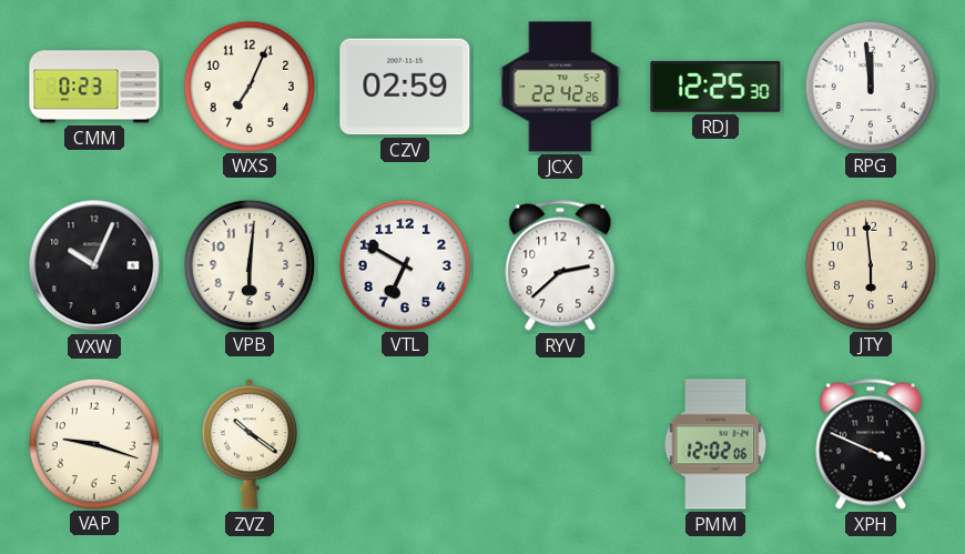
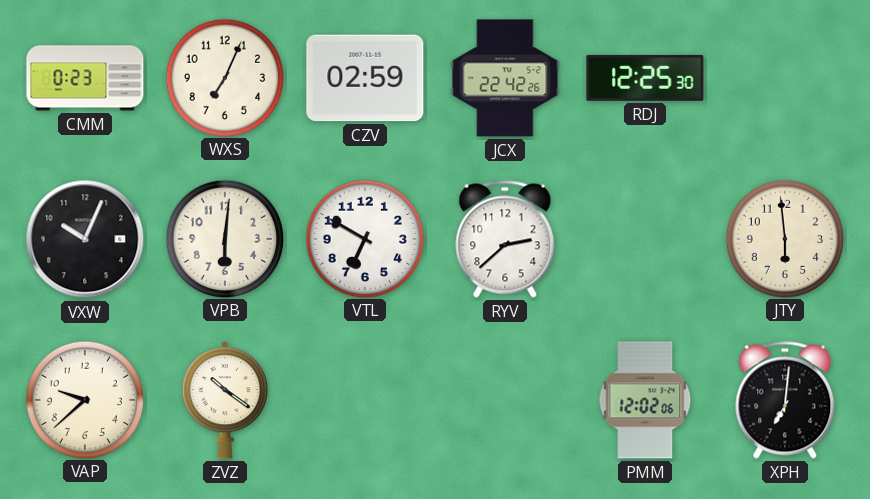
RPG: 11:59 -> none
VAP: 9:18 -> 9:38
XPH: 3:49 -> 7:01
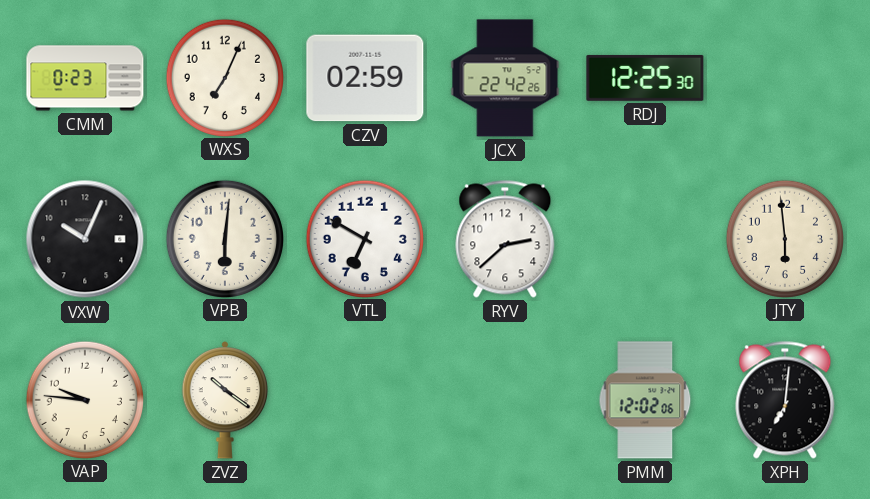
VAP: 9:38 -> 9:46
